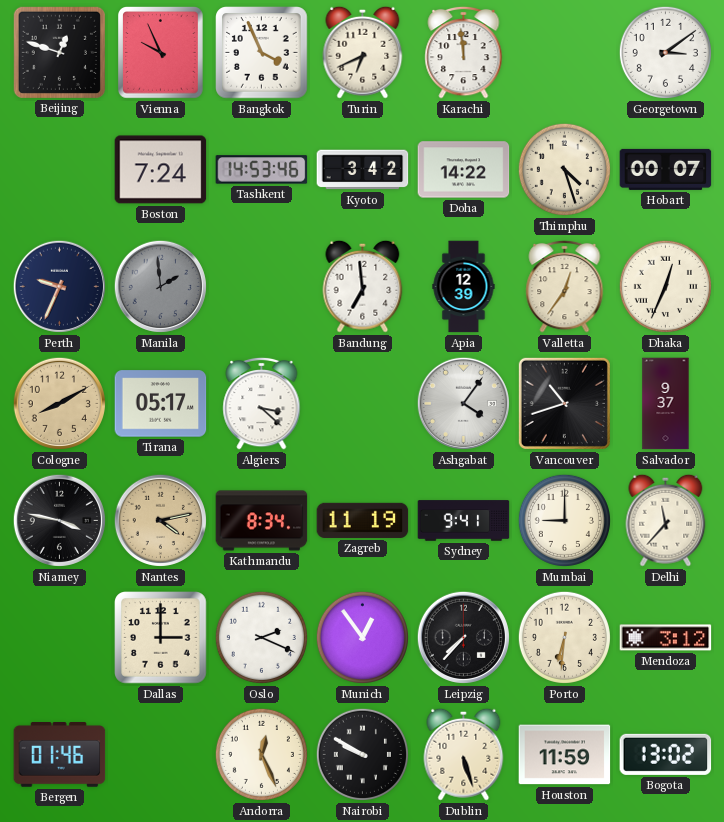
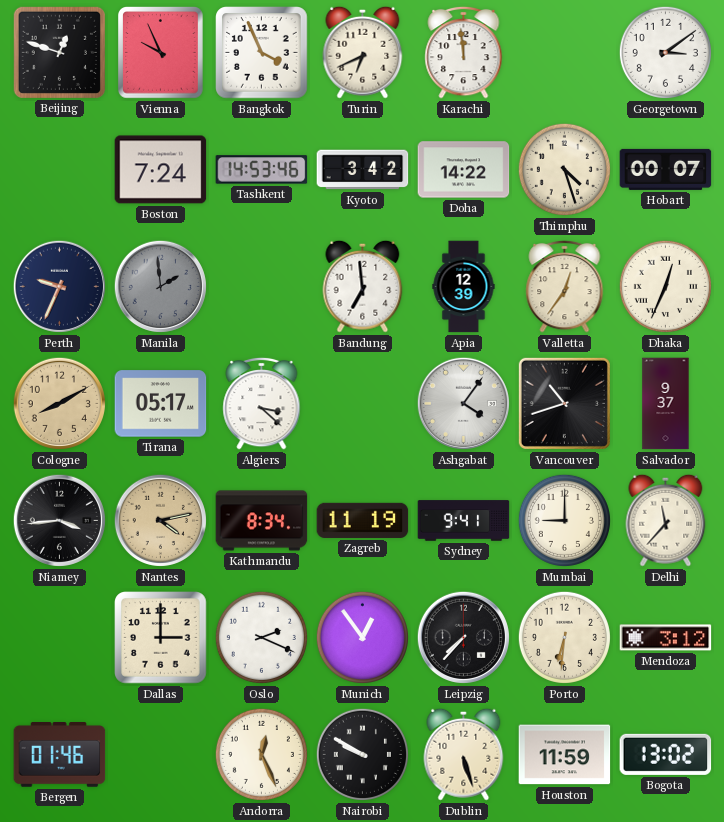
Niamey: 3:47 -> 3:44
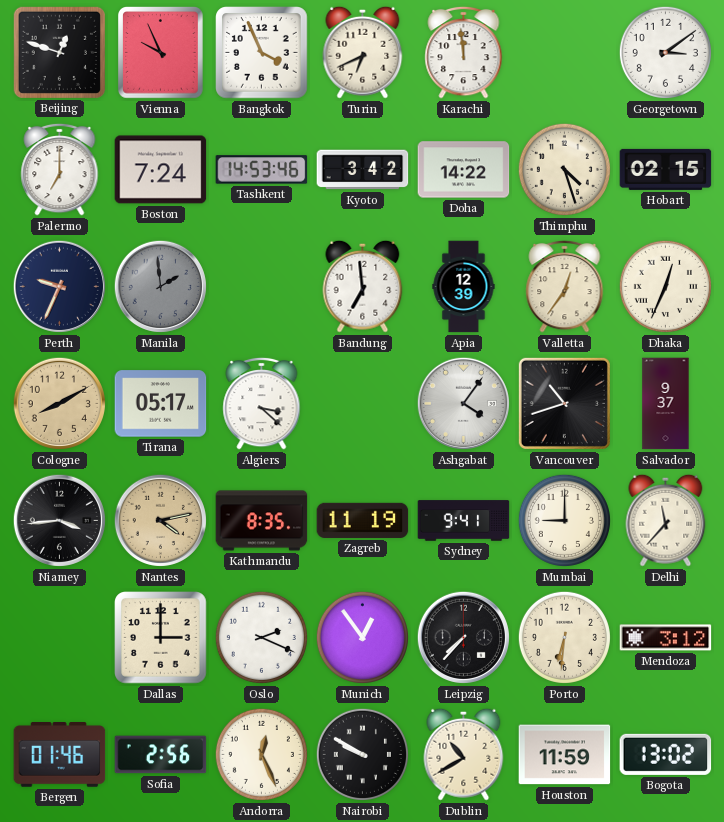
Palermo: none -> 7:00
Hobart: 00:07 -> 02:15
Kathmandu: 8:34 -> 8:35
Sofia: none -> 2:56
Dublin: 5:27 -> 10:40
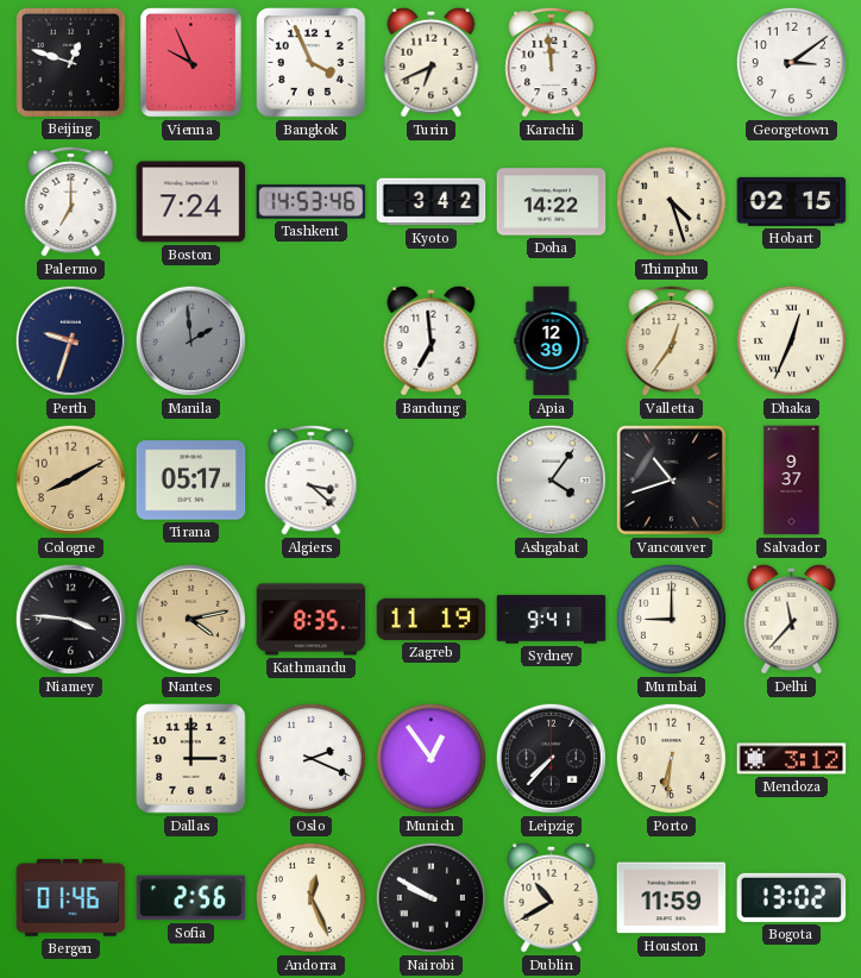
Perth: 9:34 -> 9:33
Niamey: 3:44 -> 3:46
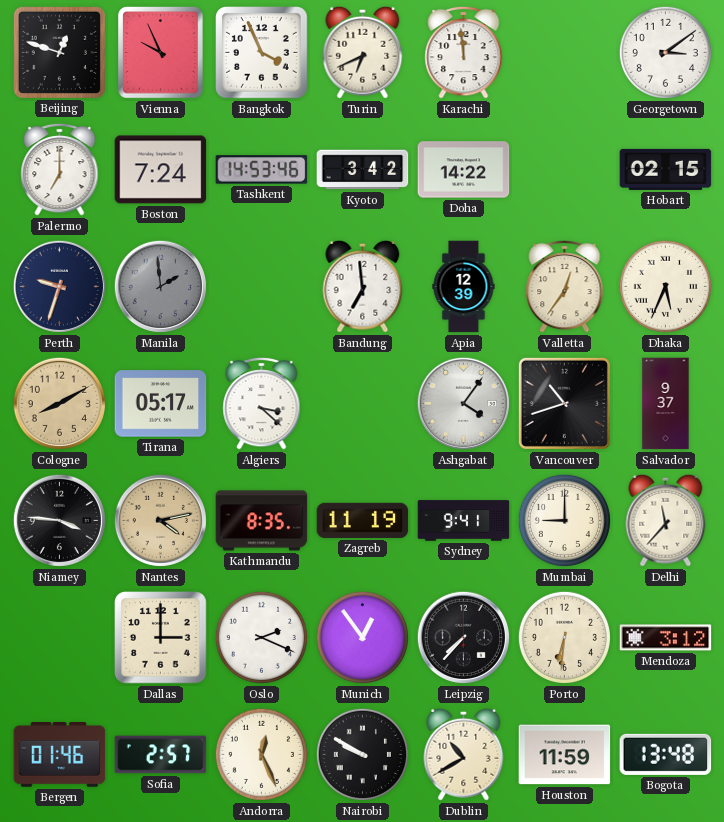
Thimphu: 4:27 -> none
Dhaka: 12:34 -> 5:34
Sofia: 2:56 -> 2:57
Bogota: 13:02 -> 13:48
